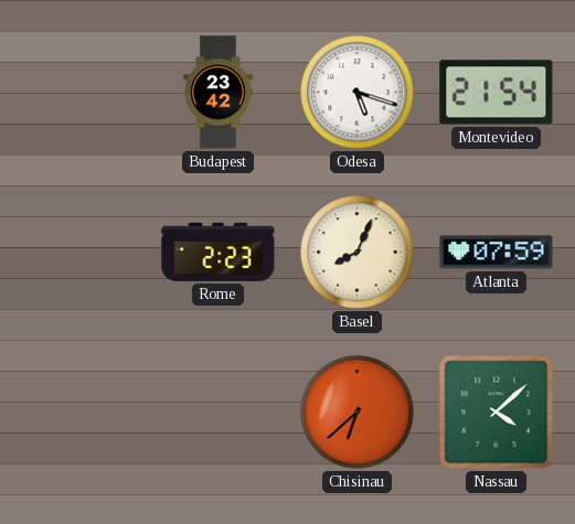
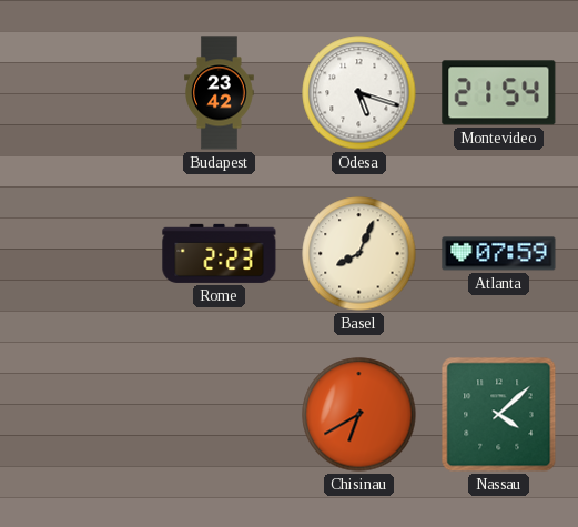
Chisinau: 6:38 -> 6:40
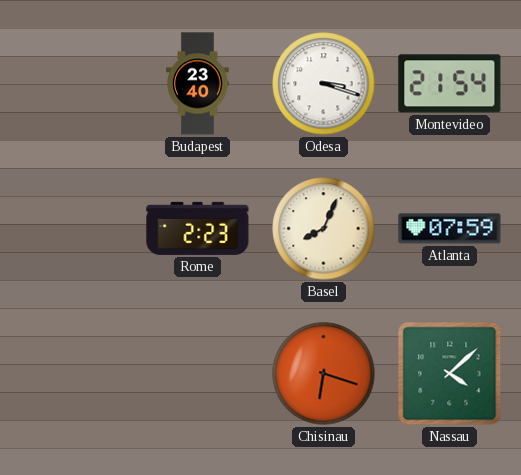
Budapest: 23:42 -> 23:40
Odesa: 5:18 -> 3:18
Chisinau: 6:40 -> 6:18
